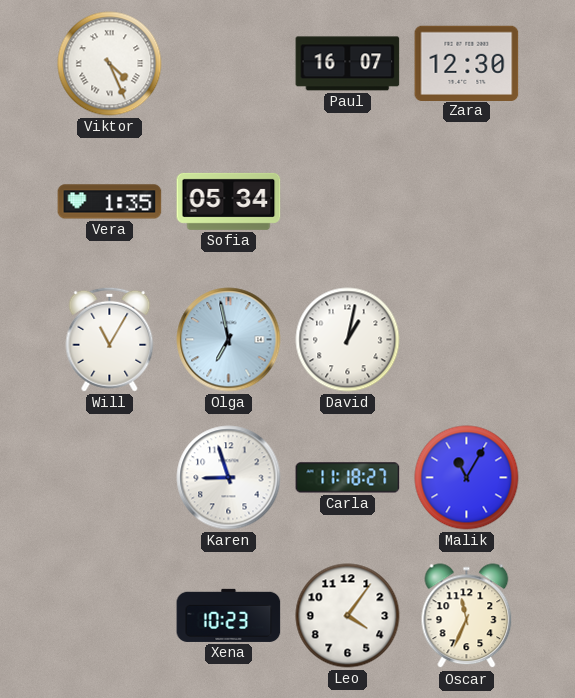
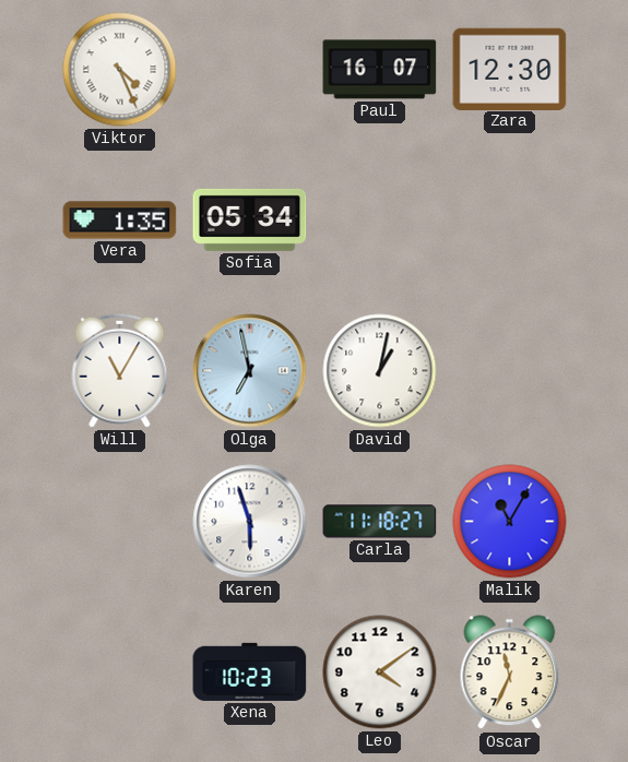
Karen: 8:57 -> 5:57
Leo: 4:06 -> 4:09
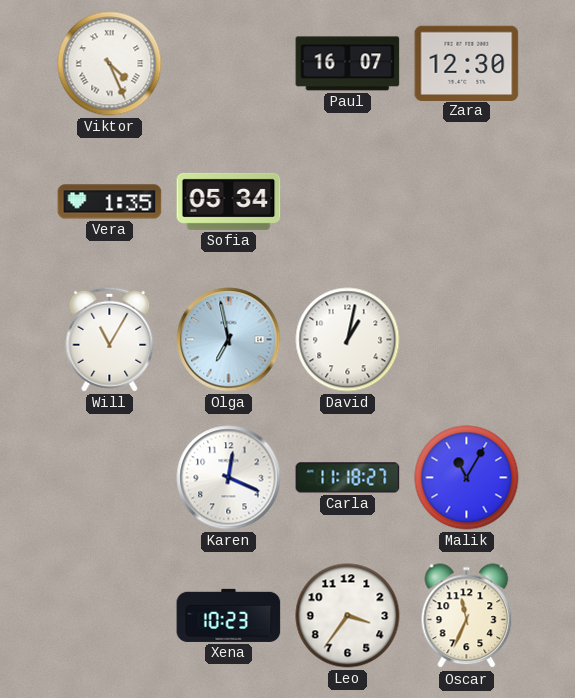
Karen: 5:57 -> 12:19
Leo: 4:09 -> 3:36
